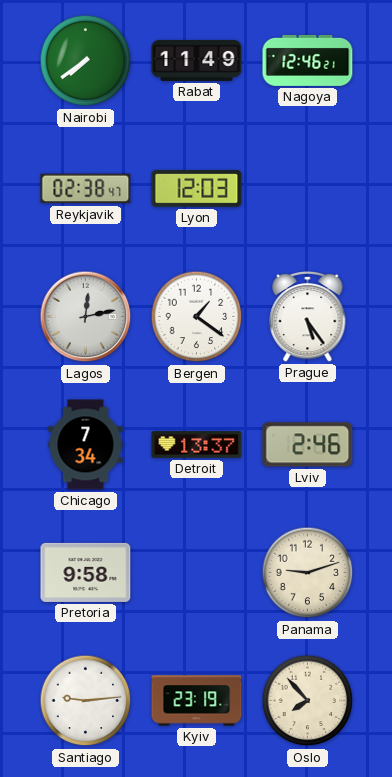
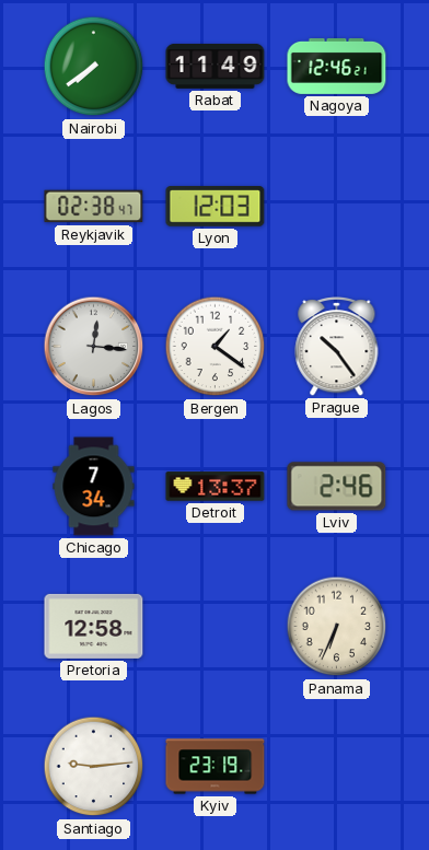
Lagos: 12:13 -> 12:16
Prague: 5:24 -> 10:24
Pretoria: 9:58 -> 12:58
Panama: 9:12 -> 6:34
Oslo: 7:53 -> none
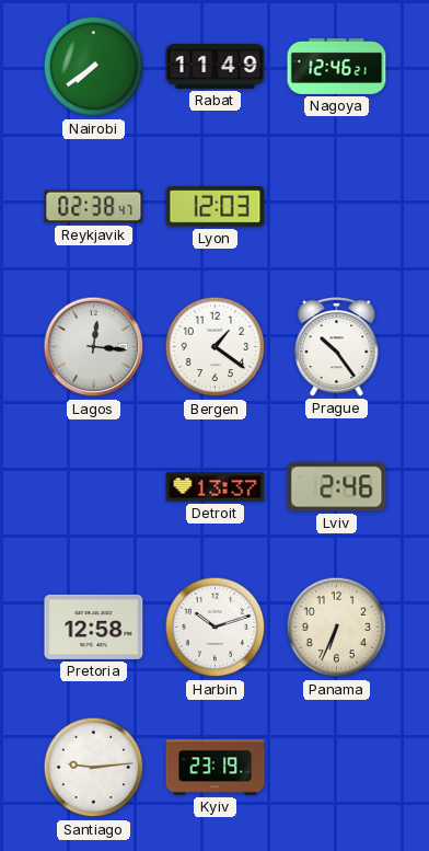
Chicago: 7:34 -> none
Harbin: none -> 10:12
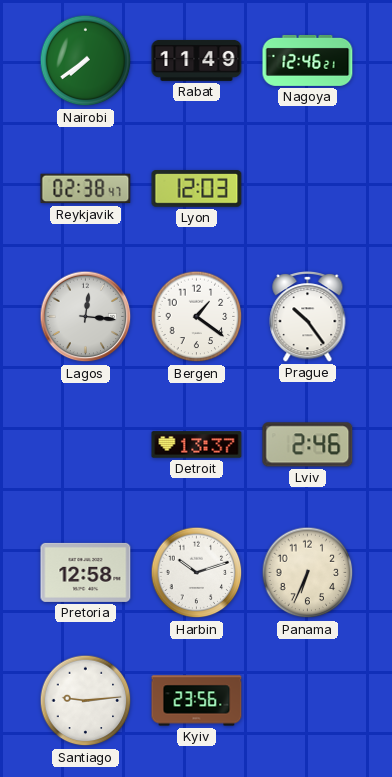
Kyiv: 23:19 -> 23:56
